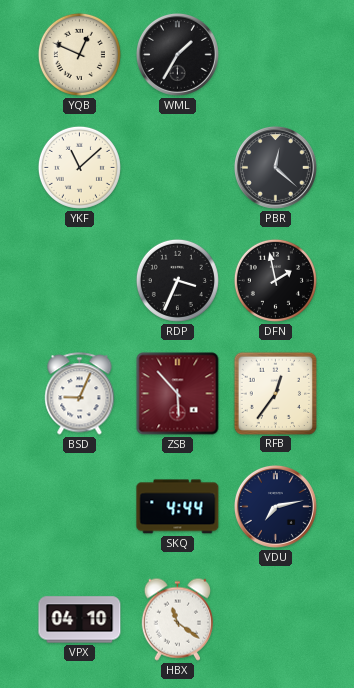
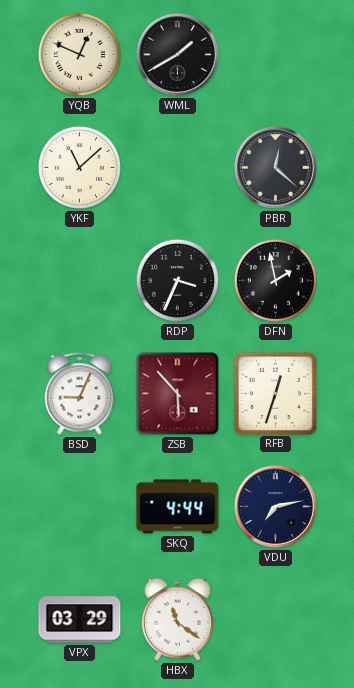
WML: 1:35 -> 1:40
RFB: 12:36 -> 12:33
VPX: 04:10 -> 03:29
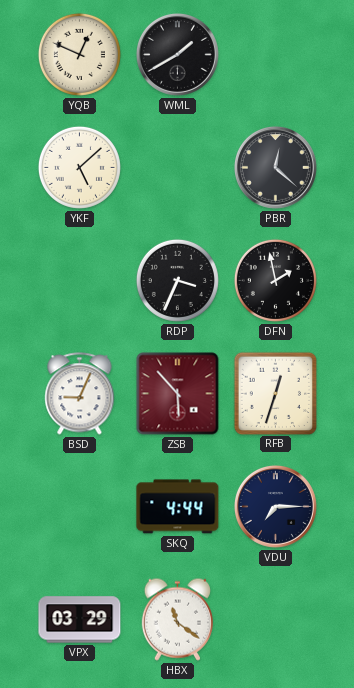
YKF: 11:08 -> 5:08
VDU: 7:13 -> 7:15
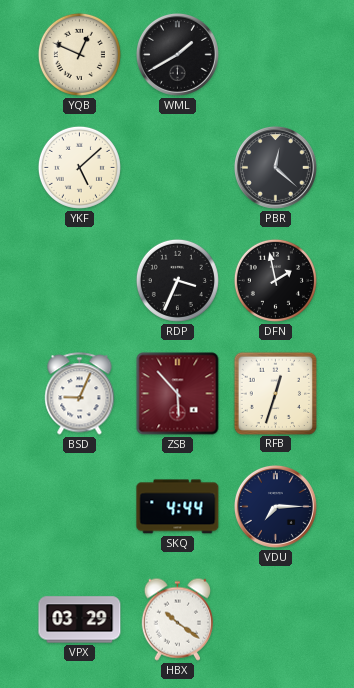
HBX: 11:21 -> 10:21
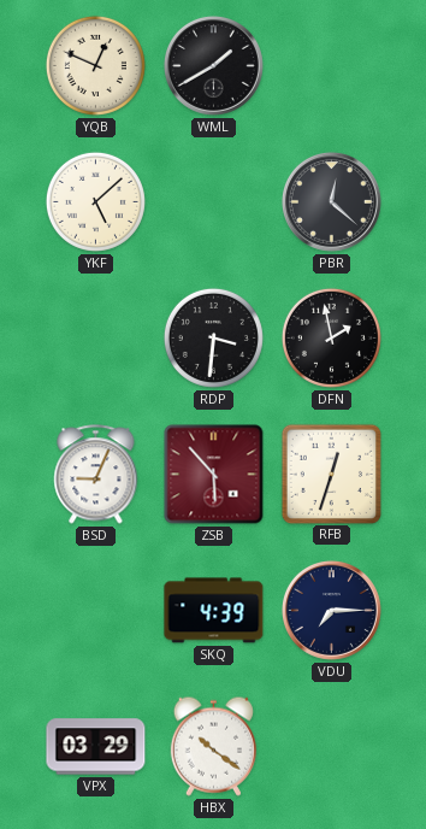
RDP: 3:34 -> 3:31
SKQ: 4:44 -> 4:39
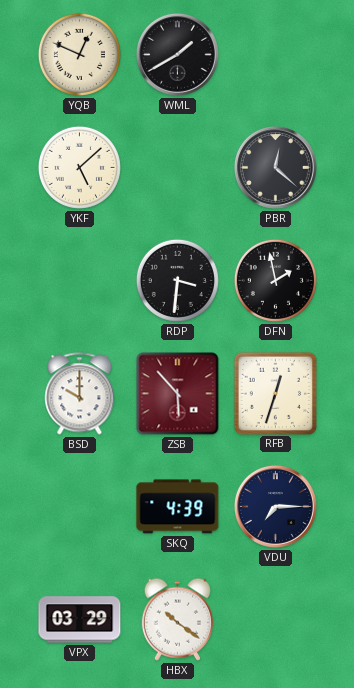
BSD: 9:04 -> 10:00
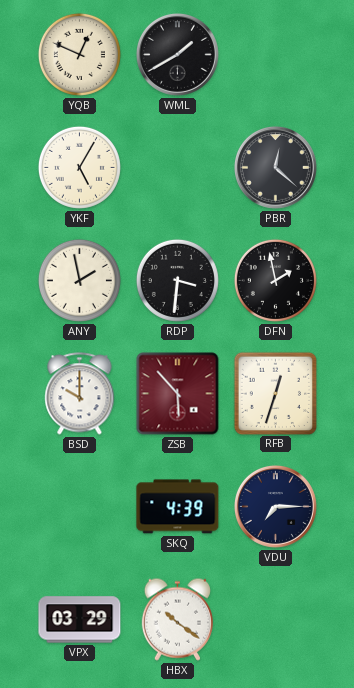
YKF: 5:08 -> 5:05
ANY: none -> 1:58
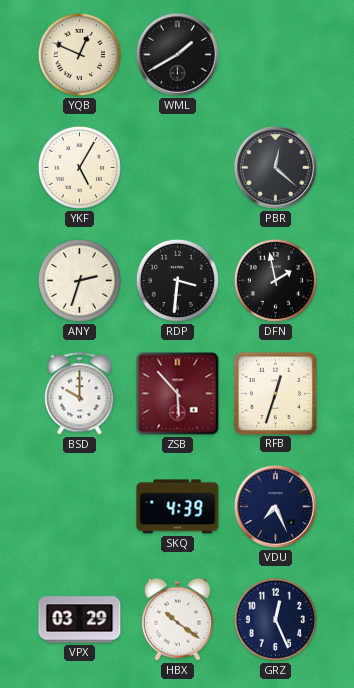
ANY: 1:58 -> 2:33
VDU: 7:15 -> 7:26
GRZ: none -> 12:26
